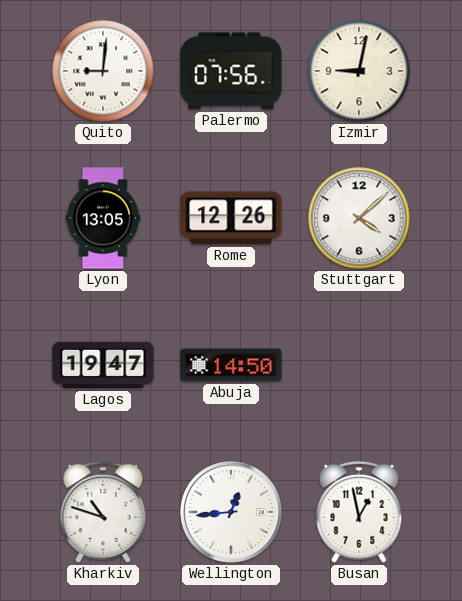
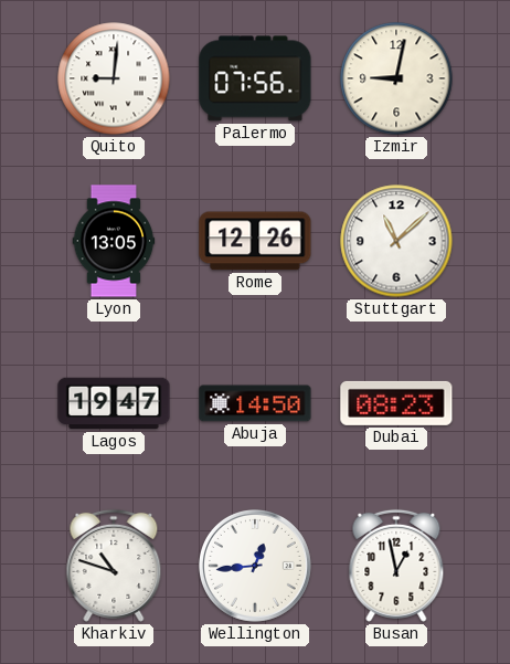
Stuttgart: 4:08 -> 11:08
Dubai: none -> 08:23
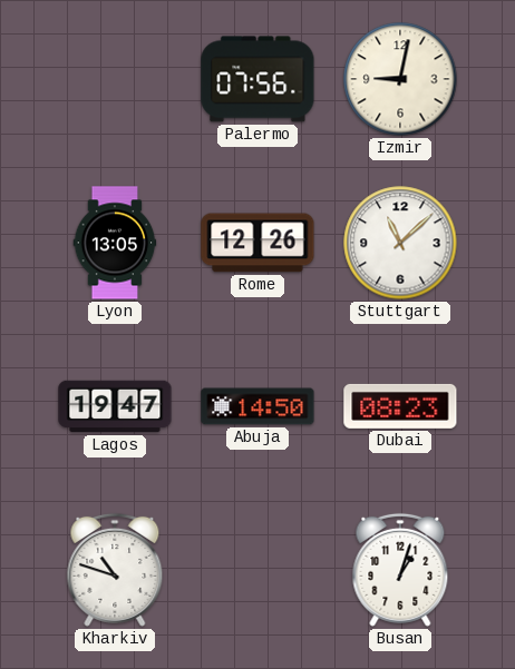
Quito: 9:01 -> none
Wellington: 12:44 -> none
Busan: 12:58 -> 1:03
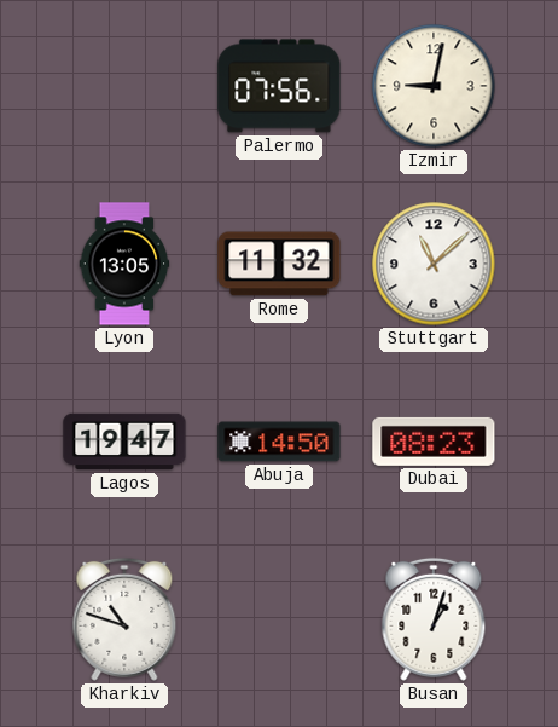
Rome: 12:26 -> 11:32
